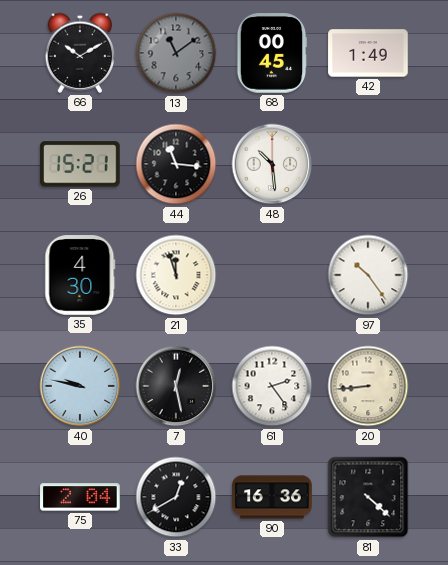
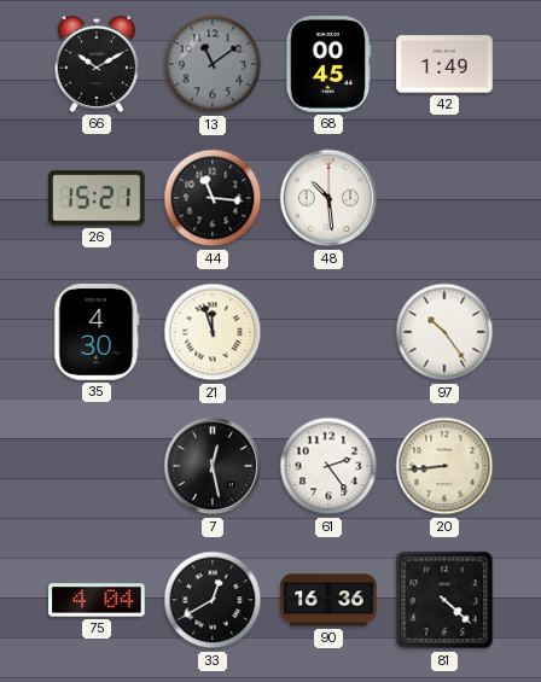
40: 9:47 -> none
75: 2:04 -> 4:04
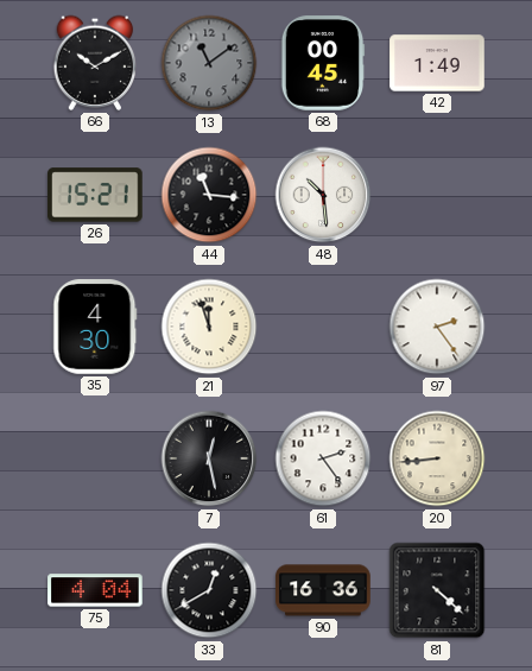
97: 10:24 -> 2:24
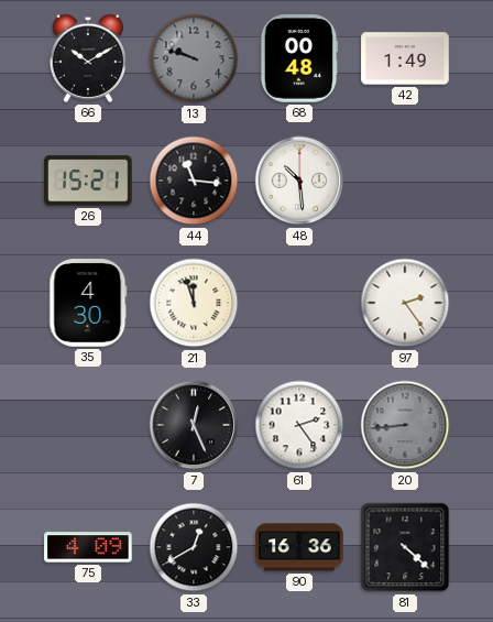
13: 11:09 -> 9:48
68: 00:45 -> 00:48
7: 12:28 -> 12:26
20 dial: cream -> grey
75: 4:04 -> 4:09
